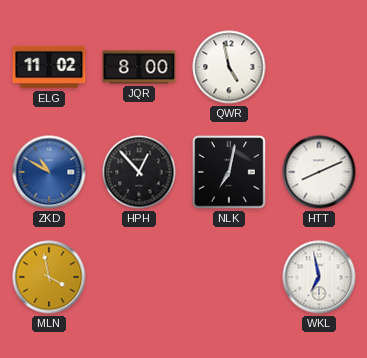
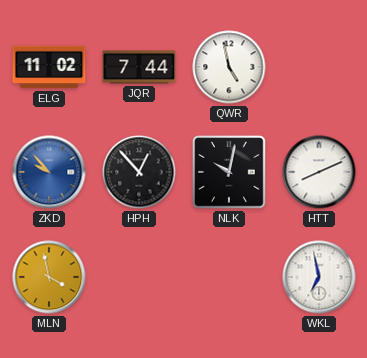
JQR: 8:00 -> 7:44
ZKD: 10:50 -> 9:53
NLK: 7:02 -> 10:02
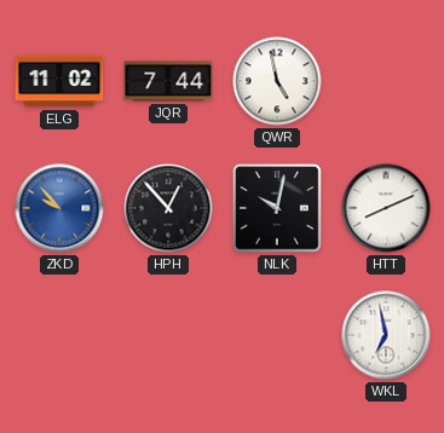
MLN: 3:58 -> none
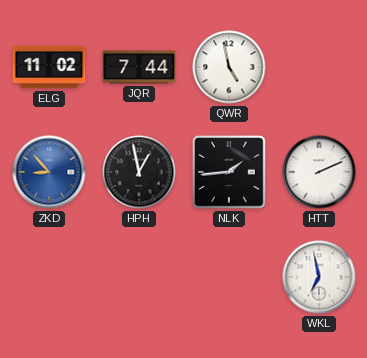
ZKD: 9:53 -> 8:53
HPH: 12:53 -> 12:58
NLK: 10:02 -> 1:44
HTT: 8:11 -> 2:11
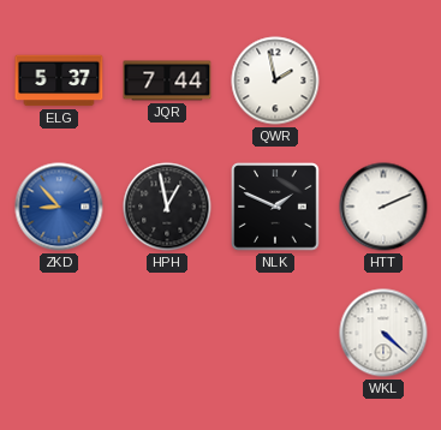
ELG: 11:02 -> 5:37
QWR: 4:58 -> 1:58
NLK: 1:44 -> 1:49
WKL: 6:58 -> 4:22
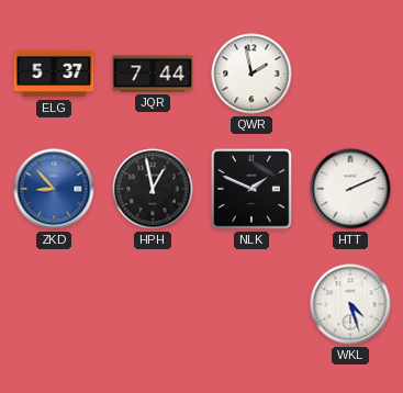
WKL: 4:22 -> 4:27
